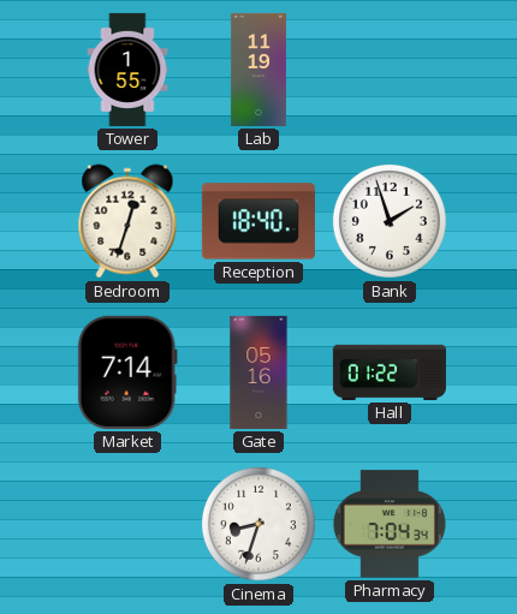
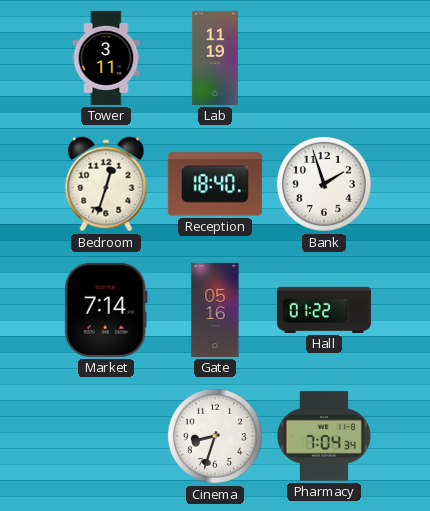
Tower: 1:55 -> 3:11
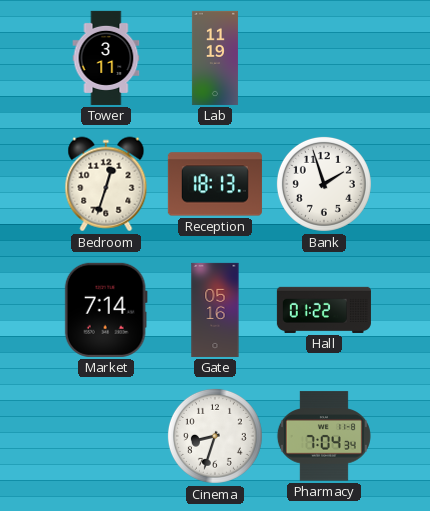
Reception: 18:40 -> 18:13
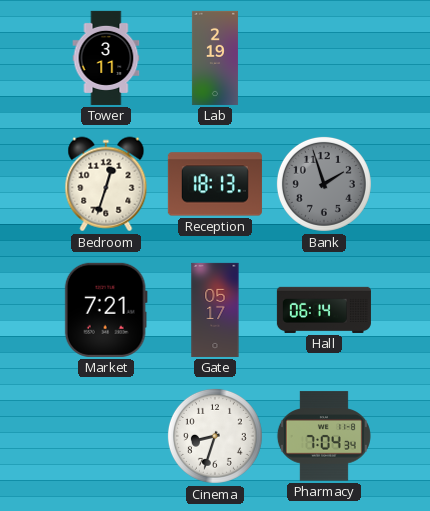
Lab: 11:19 -> 2:19
Bank dial: white -> grey
Market: 7:14 -> 7:21
Gate: 05:16 -> 05:17
Hall: 01:22 -> 06:14
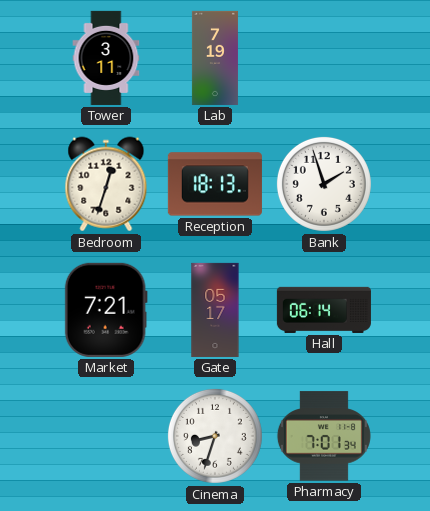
Lab: 2:19 -> 7:19
Bank dial: grey -> white
Pharmacy: 7:04 -> 7:01
